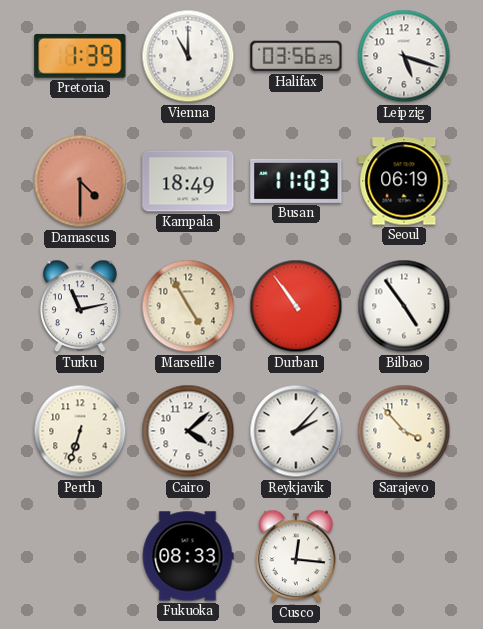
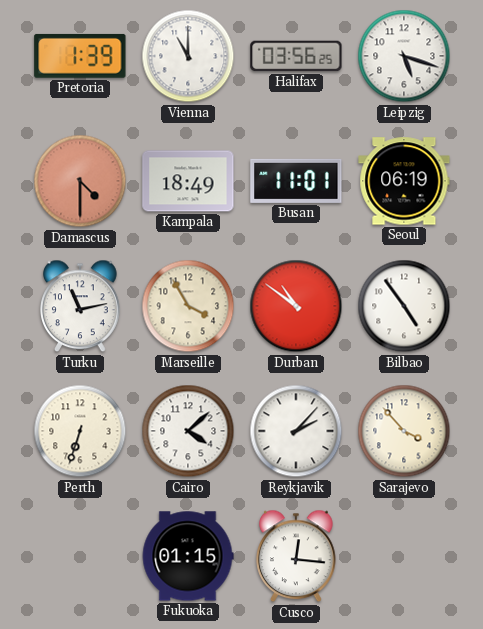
Busan: 11:03 -> 11:01
Marseille: 4:55 -> 3:55
Durban: 10:54 -> 10:51
Fukuoka: 08:33 -> 01:15
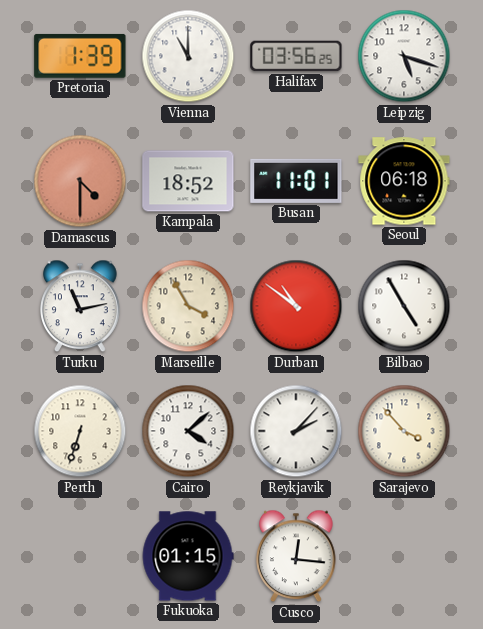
Kampala: 18:49 -> 18:52
Seoul: 06:19 -> 06:18
Bilbao: 4:54 -> 4:55
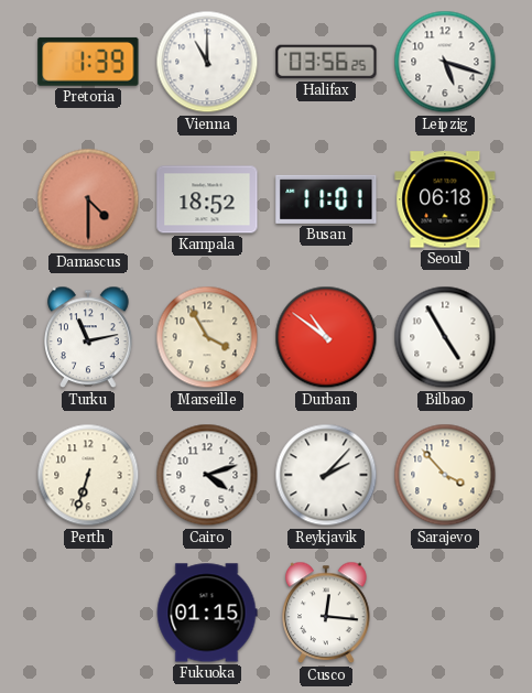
Cairo: 4:08 -> 4:12
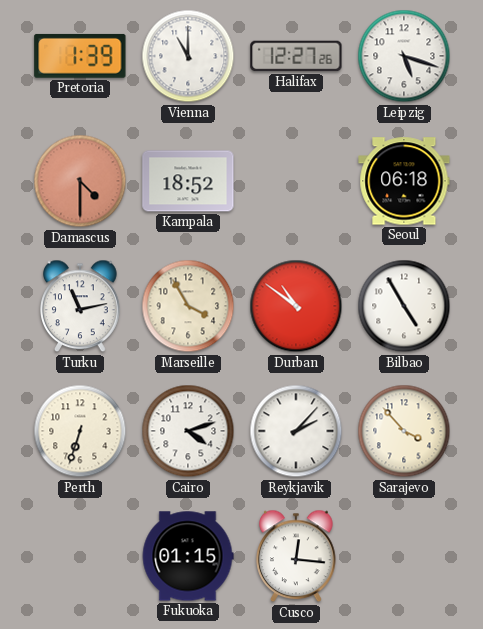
Halifax: 03:56 -> 12:27
Busan: 11:01 -> none
